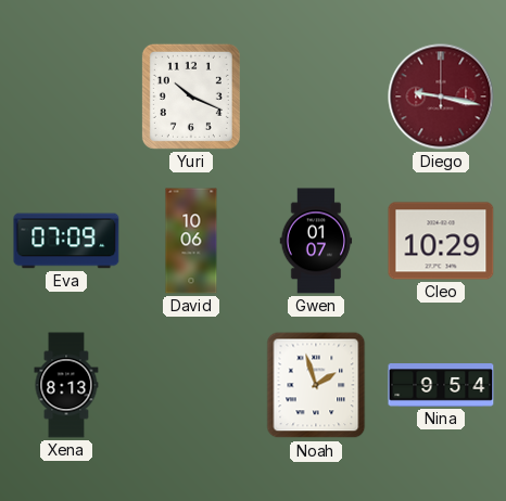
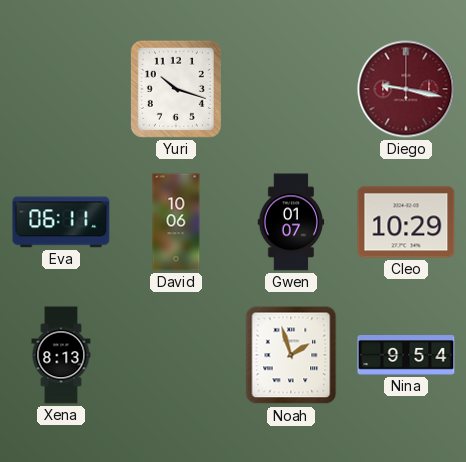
Yuri: 10:19 -> 10:18
Eva: 07:09 -> 06:11
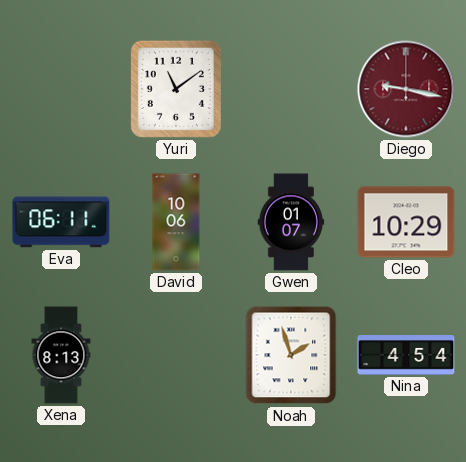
Yuri: 10:18 -> 11:09
Nina: 9:54 -> 4:54
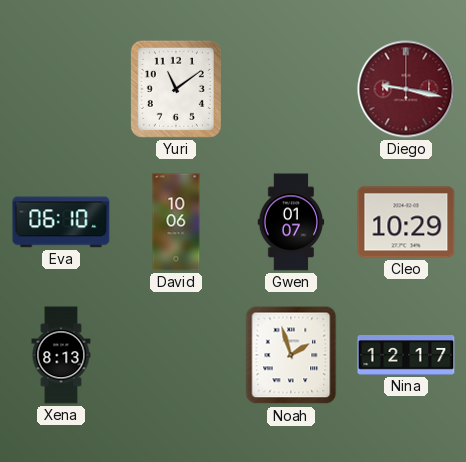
Eva: 06:11 -> 06:10
Nina: 4:54 -> 12:17
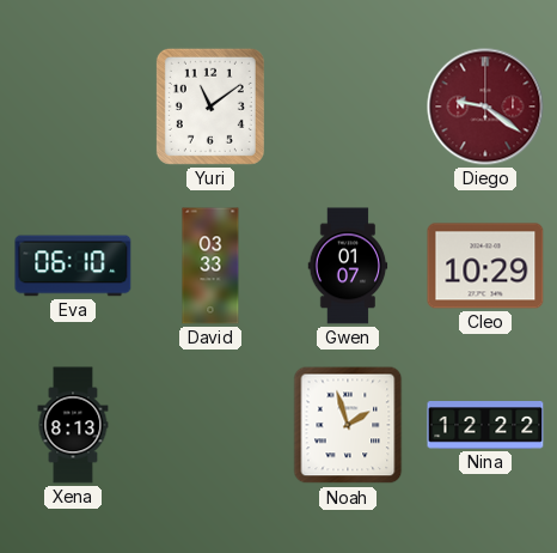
Diego: 9:17 -> 9:21
David: 10:06 -> 03:33
Nina: 12:17 -> 12:22
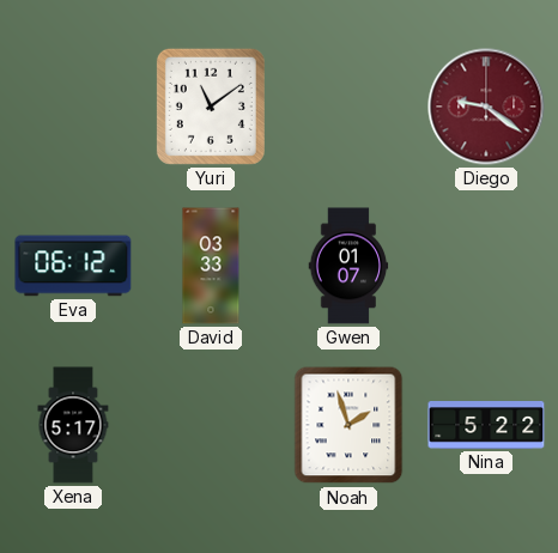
Eva: 06:10 -> 06:12
Cleo: 10:29 -> none
Xena: 8:13 -> 5:17
Nina: 12:22 -> 5:22
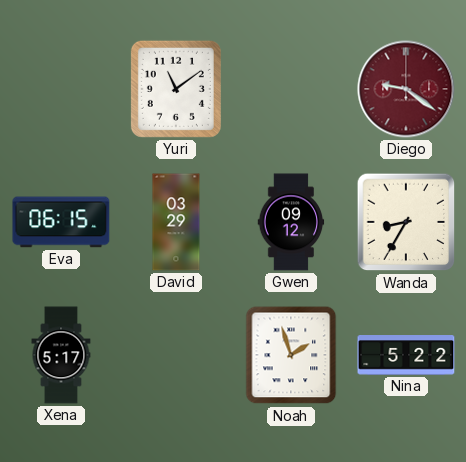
Eva: 06:12 -> 06:15
David: 03:33 -> 03:29
Gwen: 01:07 -> 09:12
Wanda: none -> 8:35
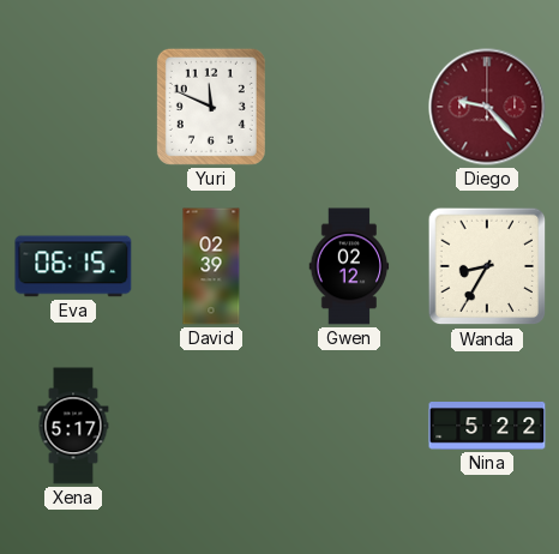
Yuri: 11:09 -> 11:49
Diego: 9:21 -> 9:23
David: 03:29 -> 02:39
Gwen: 09:12 -> 02:12
Noah: 1:57 -> none
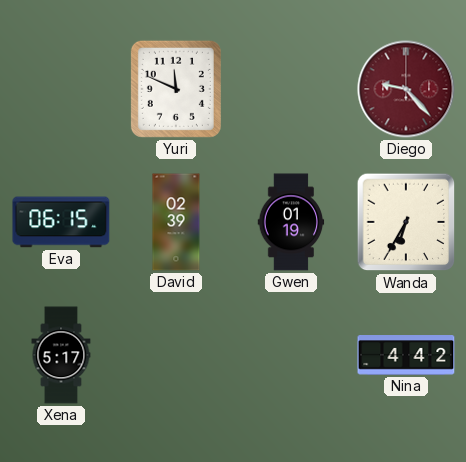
Gwen: 02:12 -> 01:19
Wanda: 8:35 -> 6:35
Nina: 5:22 -> 4:42
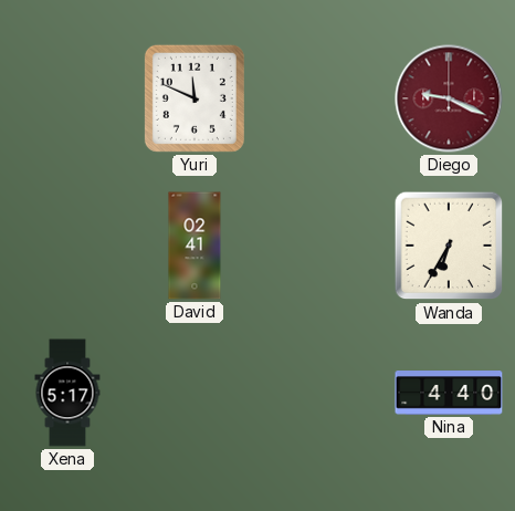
Diego: 9:23 -> 9:19
Eva: 06:15 -> none
David: 02:39 -> 02:41
Gwen: 01:19 -> none
Nina: 4:42 -> 4:40
